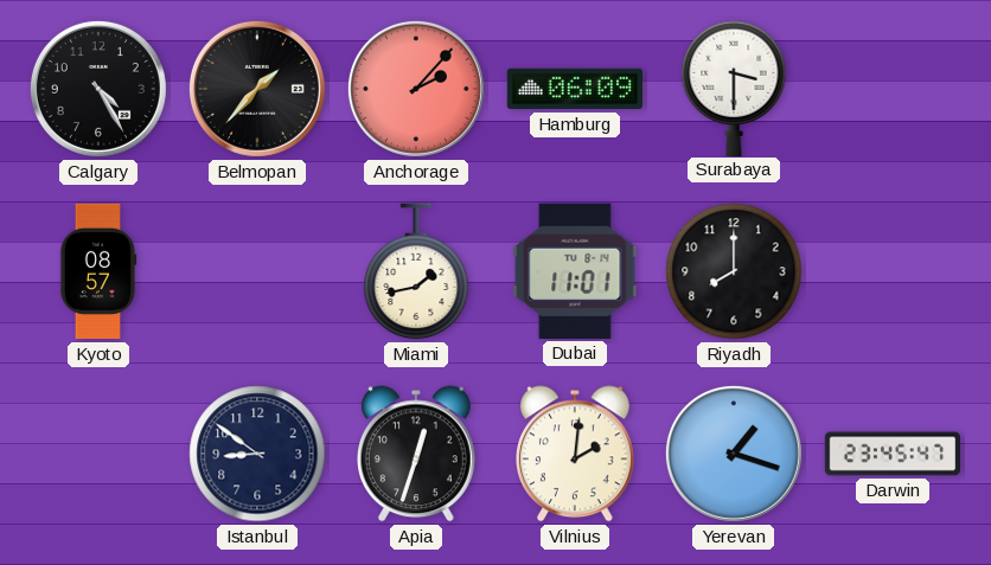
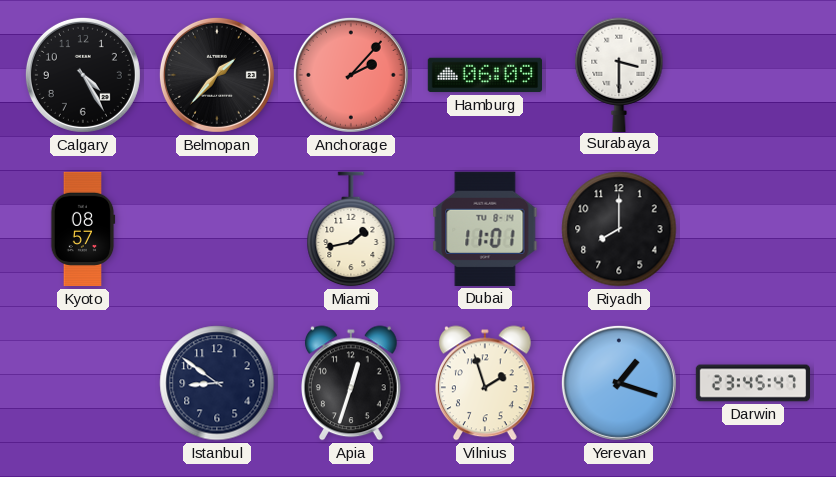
Vilnius: 2:01 -> 1:57
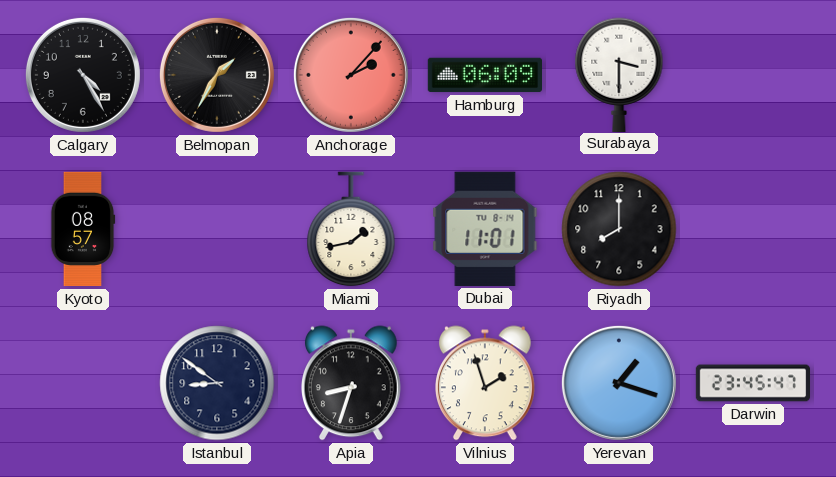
Belmopan: 1:37 -> 1:35
Apia: 12:33 -> 8:33
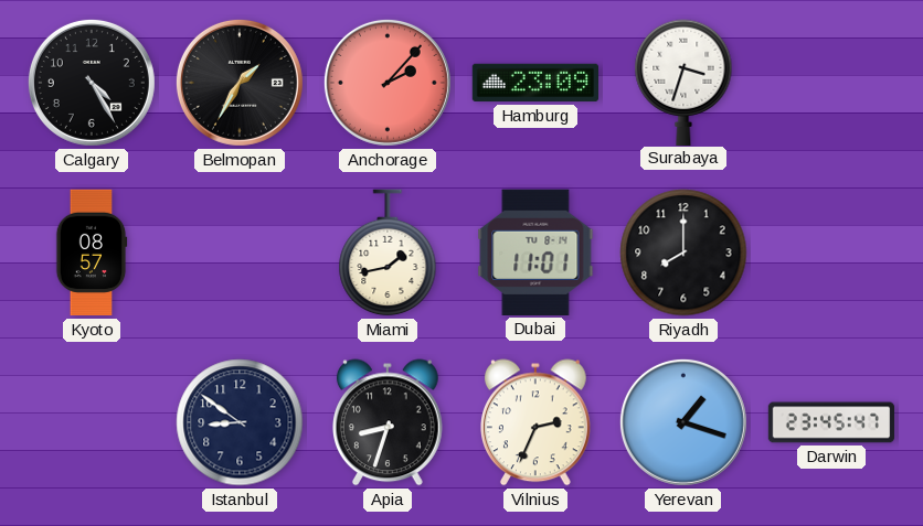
Hamburg: 06:09 -> 23:09
Surabaya: 3:30 -> 3:33
Vilnius: 1:57 -> 2:34
